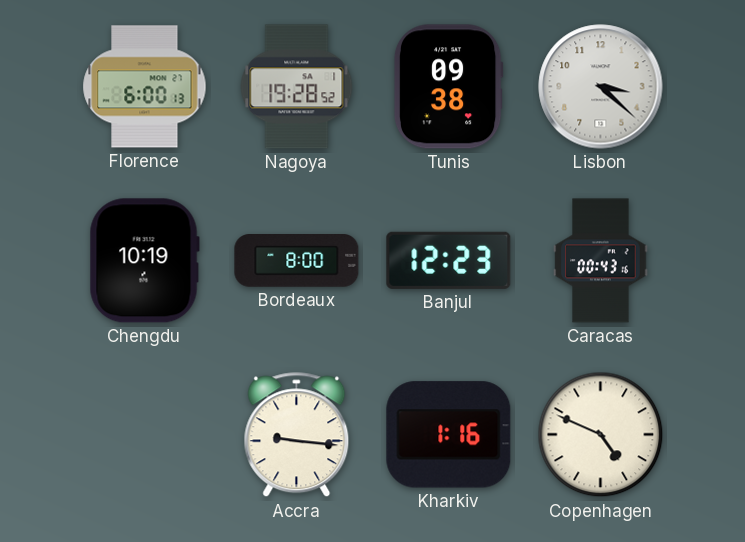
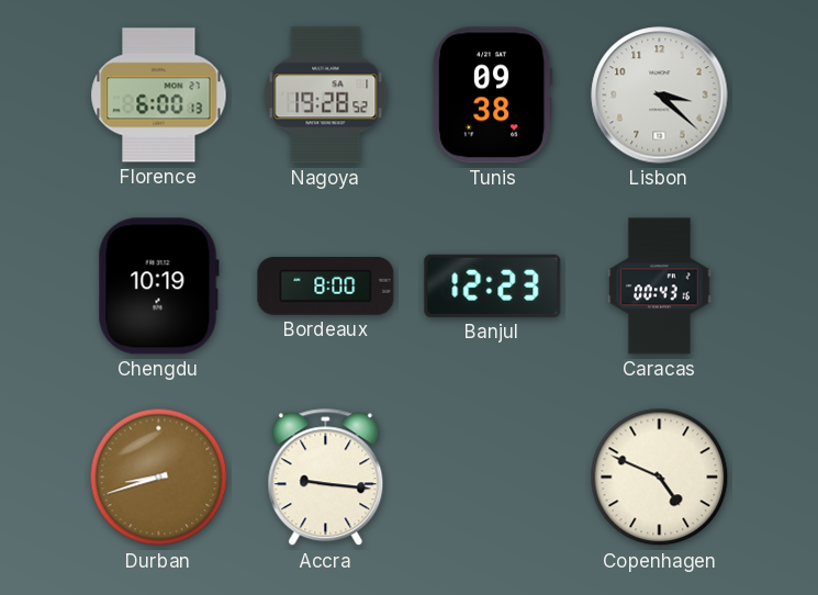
Durban: none -> 8:42
Kharkiv: 1:16 -> none
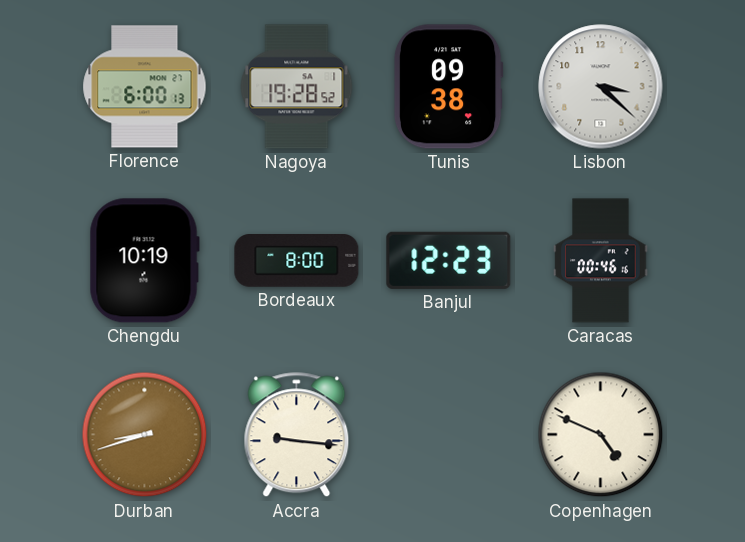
Caracas: 00:43 -> 00:46
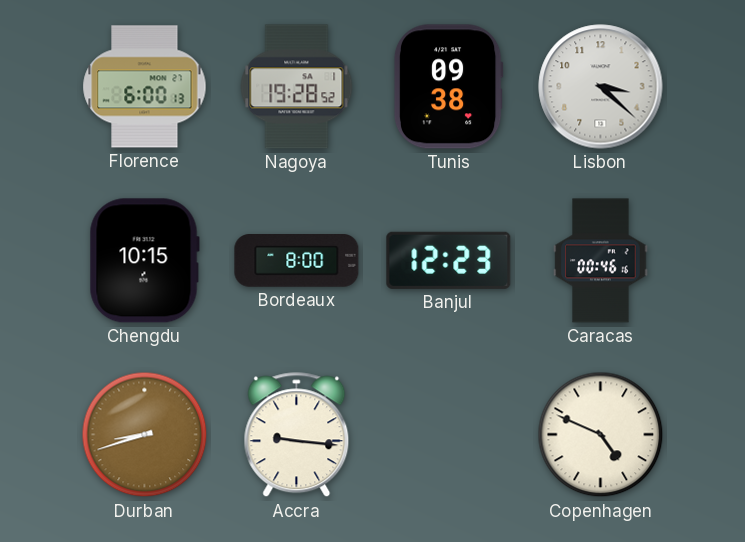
Chengdu: 10:19 -> 10:15
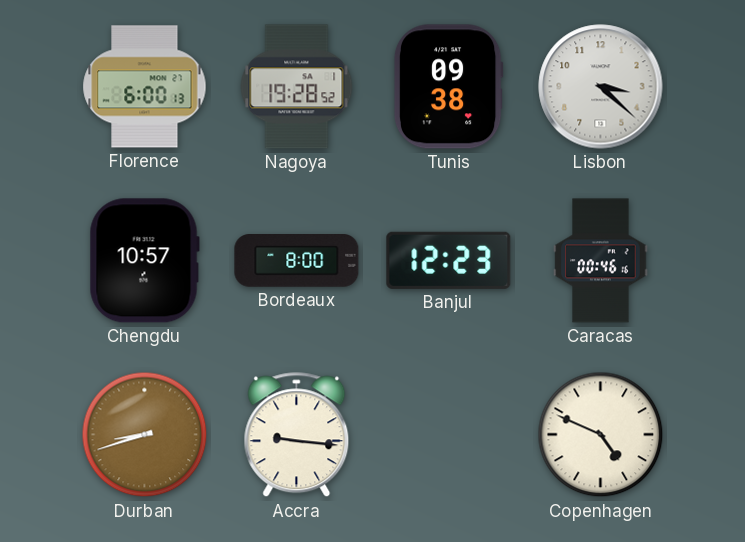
Chengdu: 10:15 -> 10:57
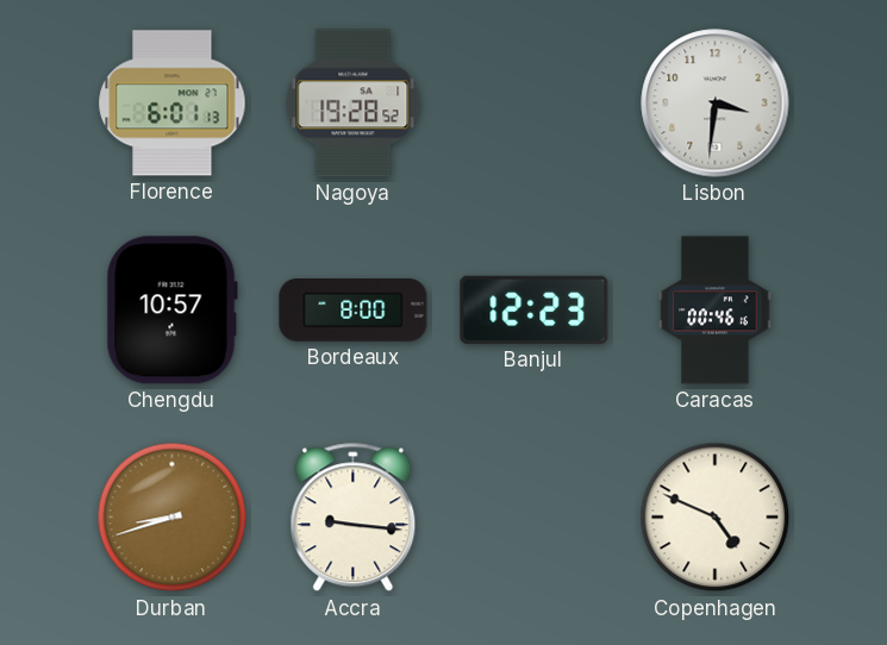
Florence: 6:00 -> 6:01
Tunis: 09:38 -> none
Lisbon: 3:22 -> 3:31
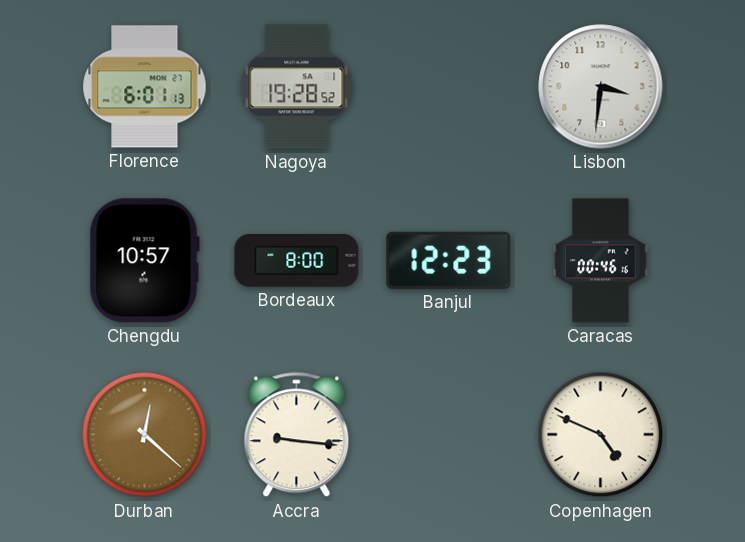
Durban: 8:42 -> 12:22
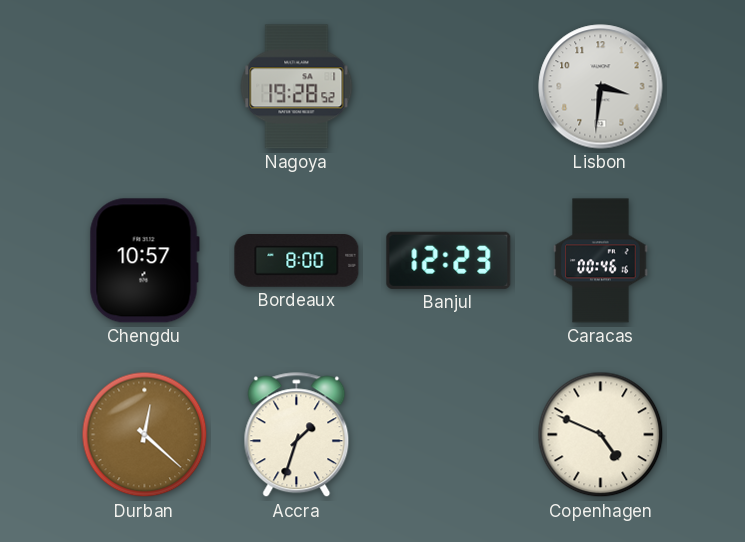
Florence: 6:01 -> none
Accra: 9:16 -> 1:33
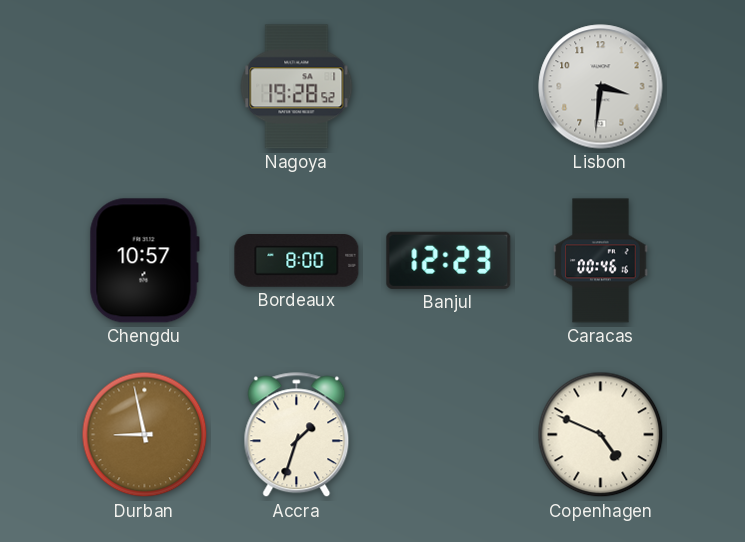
Durban: 12:22 -> 8:58
